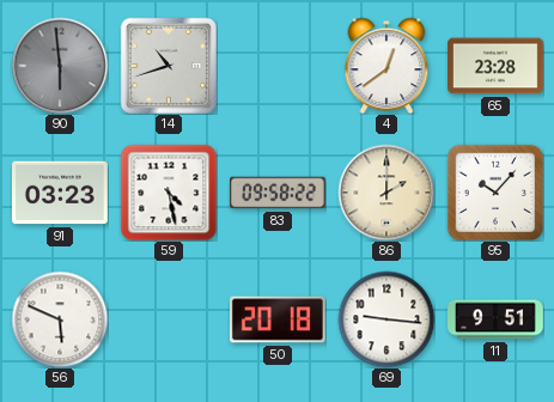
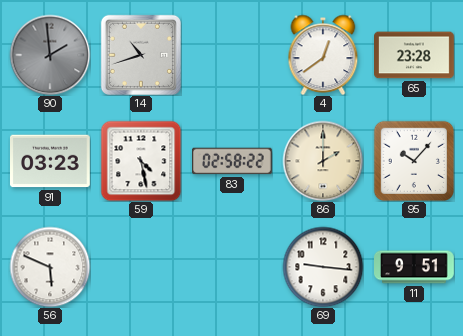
90: 5:59 -> 1:59
83: 09:58 -> 02:58
50: 20:18 -> none
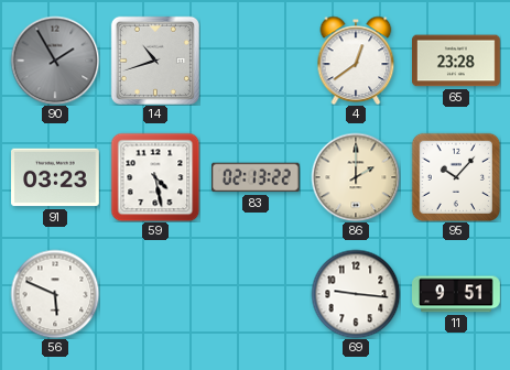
90: 1:59 -> 1:55
83: 02:58 -> 02:13
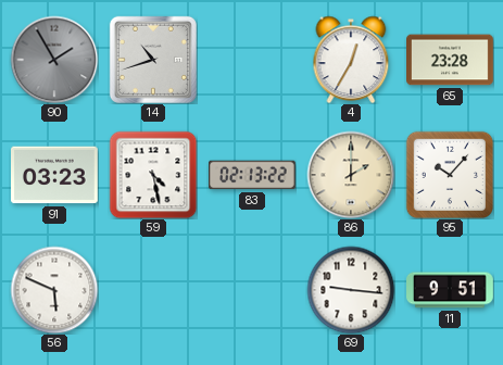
4: 12:39 -> 12:35
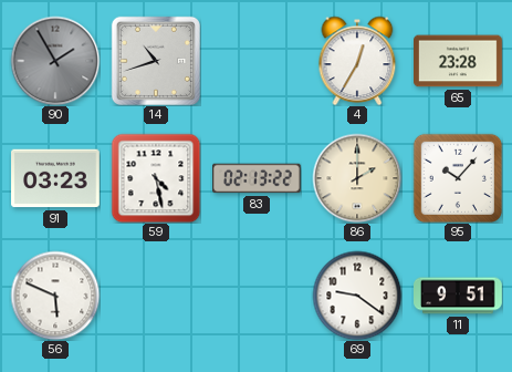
69: 9:16 -> 9:21
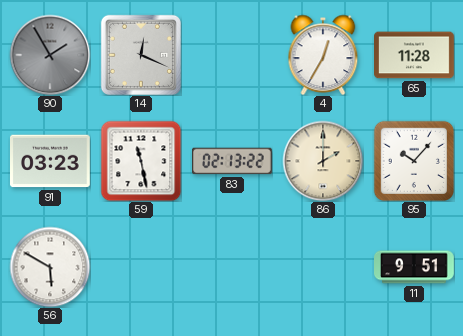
14: 10:42 -> 12:19
65: 23:28 -> 11:28
59: 4:28 -> 11:28
56: 5:49 -> 5:50
69: 9:21 -> none
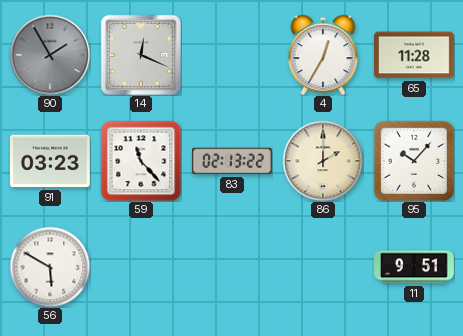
59: 11:28 -> 11:23
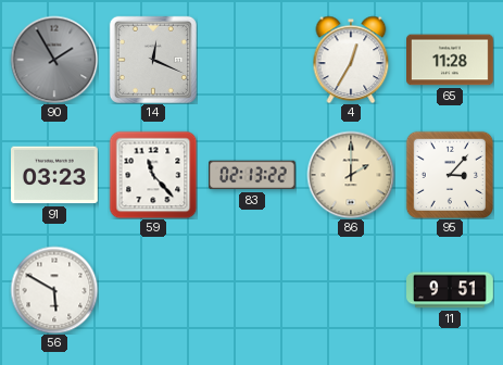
95: 10:07 -> 3:07
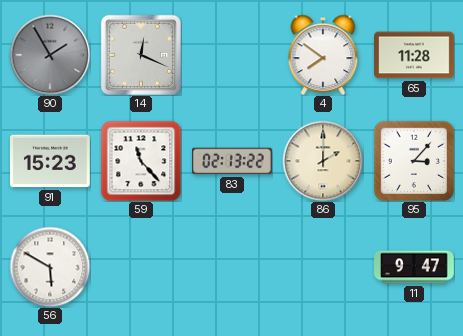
4: 12:35 -> 7:51
91: 03:23 -> 15:23
11: 9:51 -> 9:47
